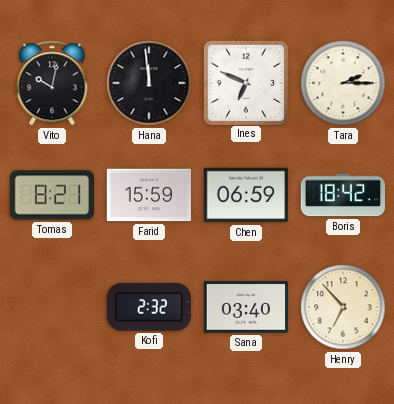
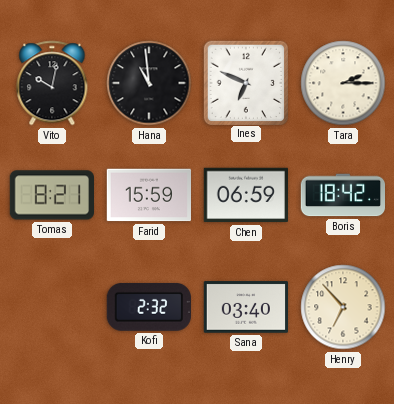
Hana: 11:59 -> 10:59
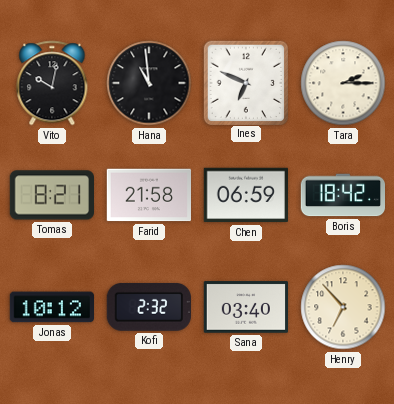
Farid: 15:59 -> 21:58
Jonas: none -> 10:12
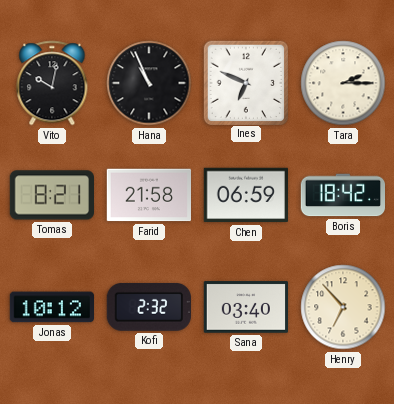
Hana: 10:59 -> 10:56
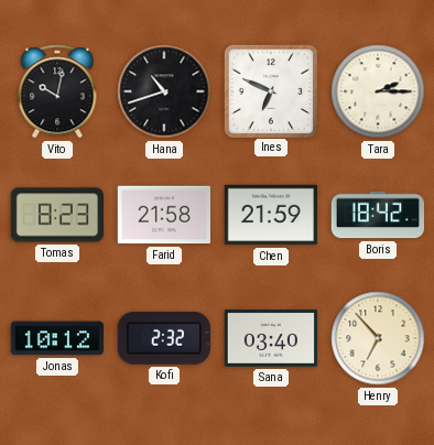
Hana: 10:56 -> 10:42
Tomas: 8:21 -> 8:23
Chen: 06:59 -> 21:59
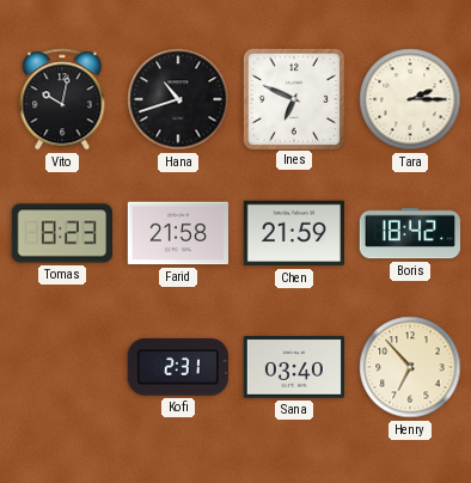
Jonas: 10:12 -> none
Kofi: 2:32 -> 2:31
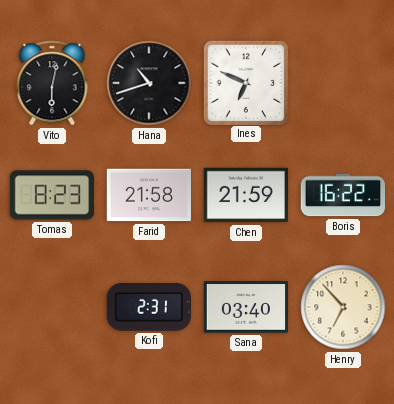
Vito: 10:02 -> 6:02
Tara: 2:15 -> none
Boris: 18:42 -> 16:22
